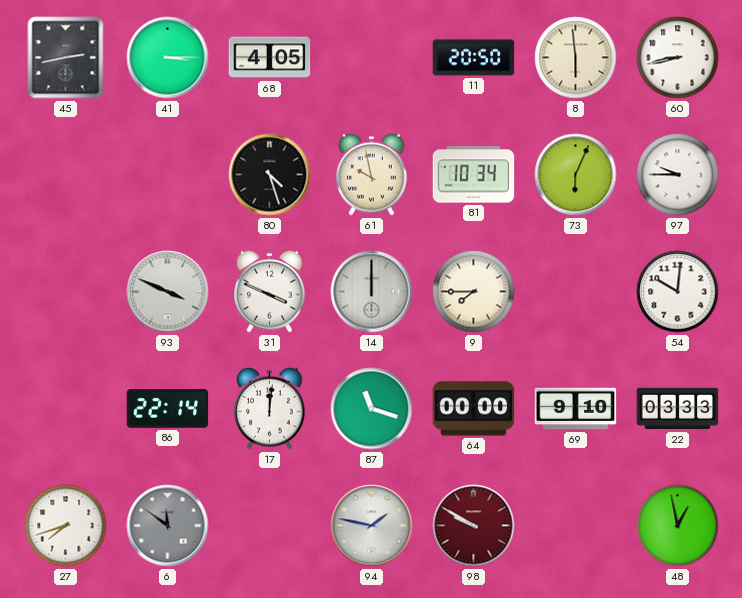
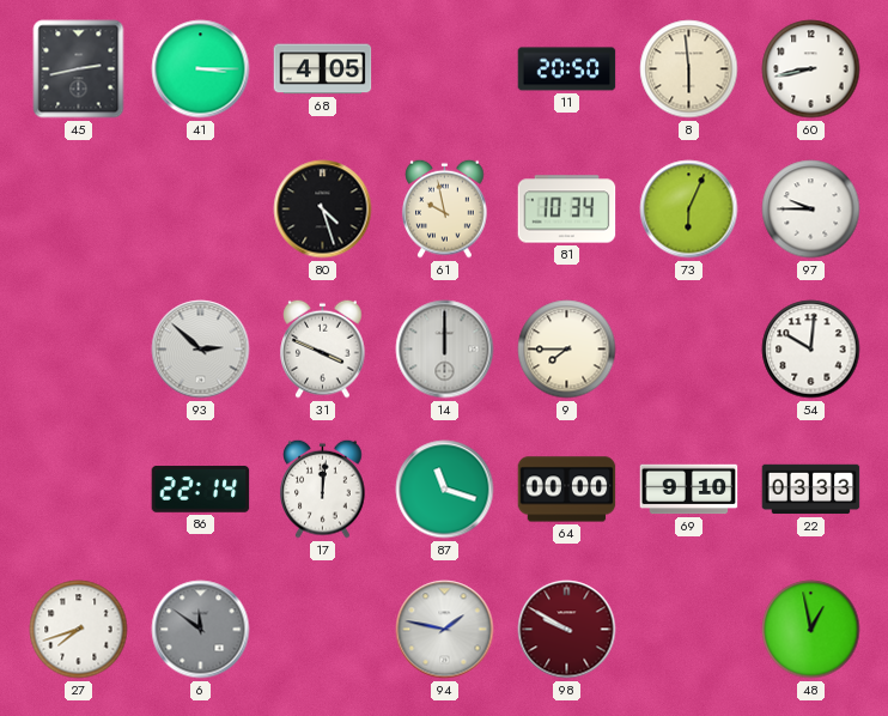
93: 3:49 -> 2:52
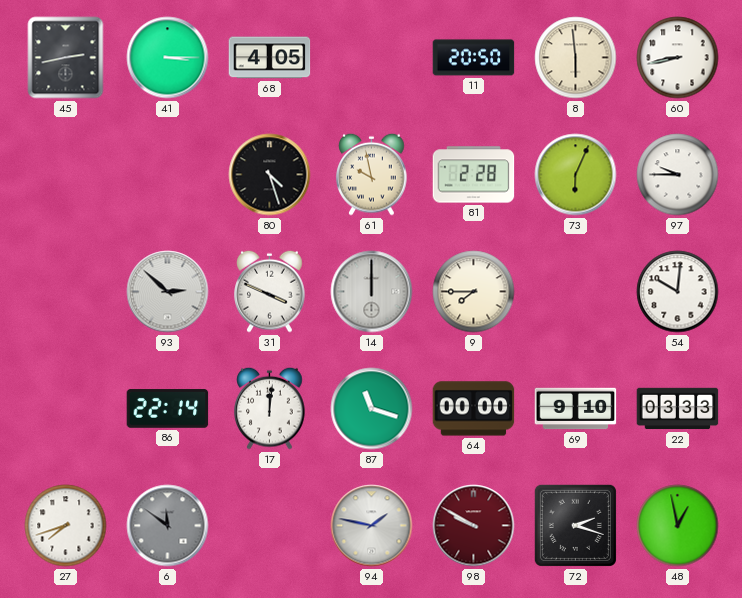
81: 10:34 -> 2:28
72: none -> 2:18
